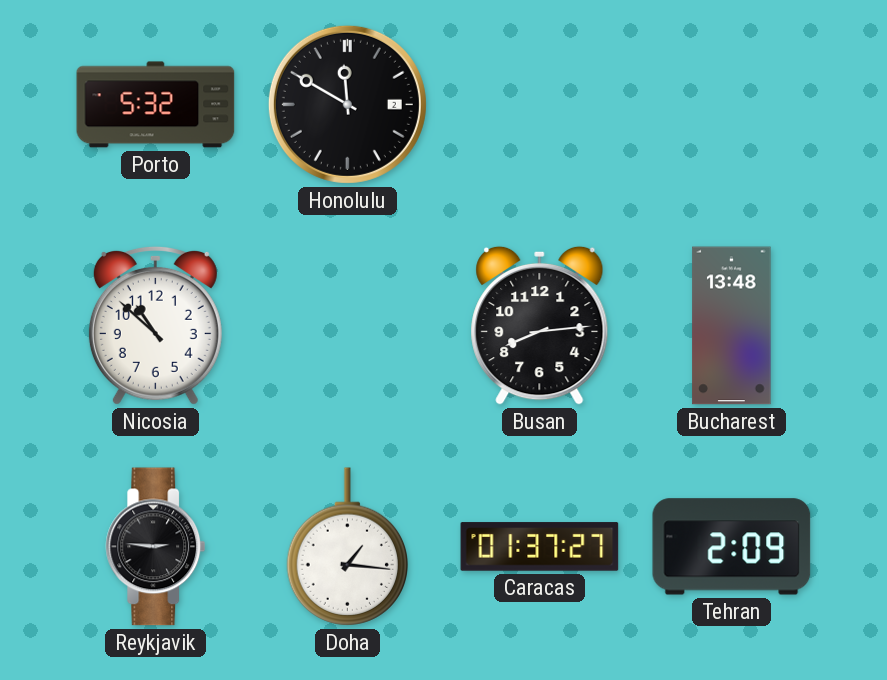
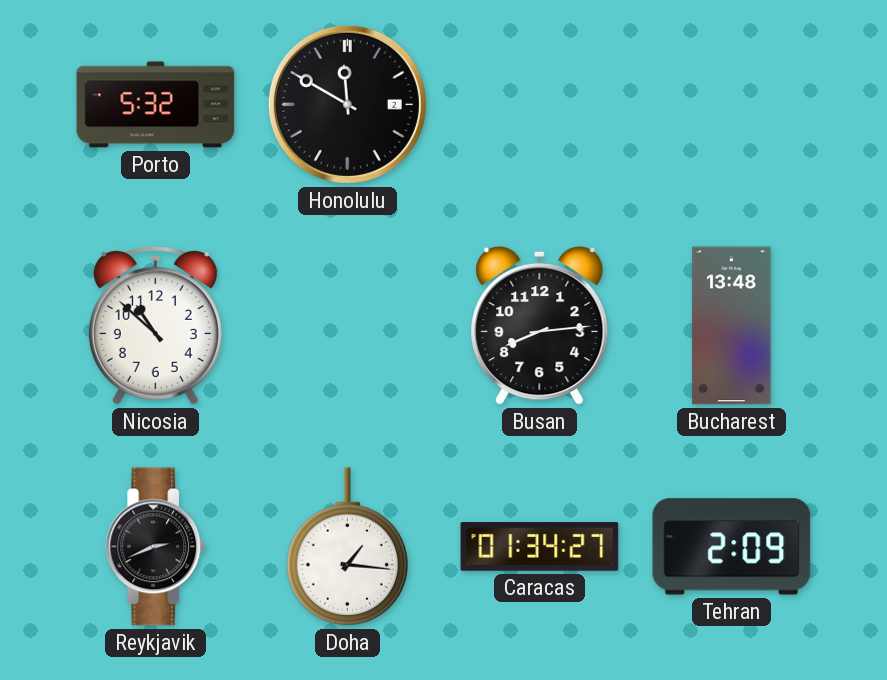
Reykjavik: 2:46 -> 2:41
Caracas: 01:37 -> 01:34
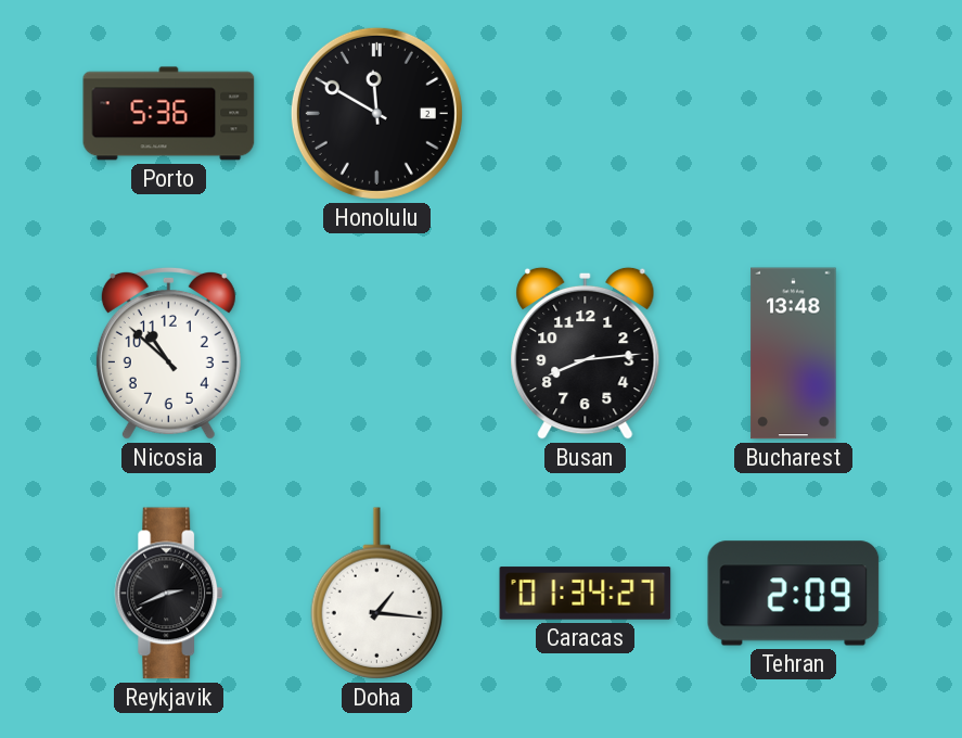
Porto: 5:32 -> 5:36
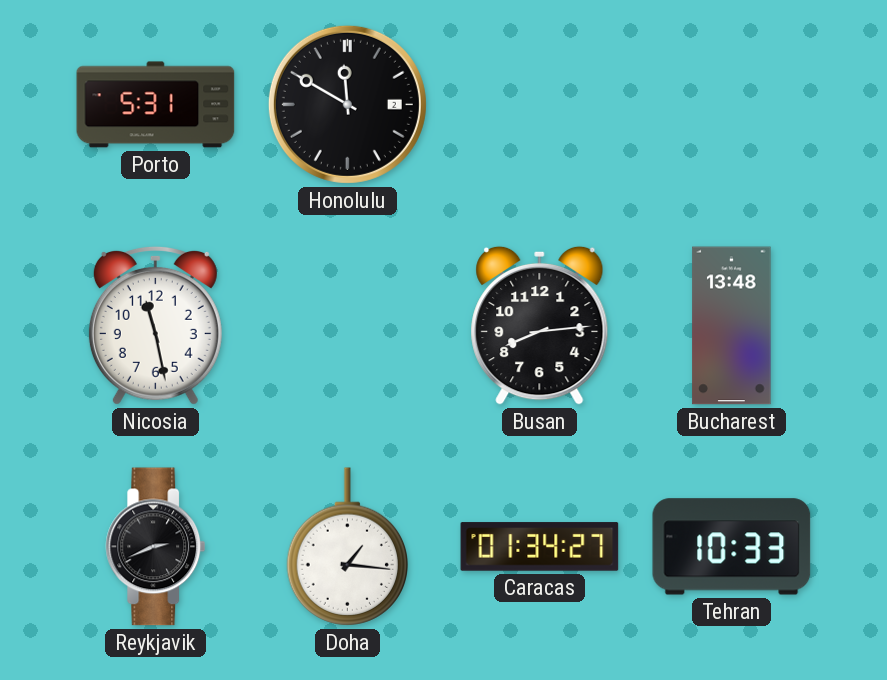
Porto: 5:36 -> 5:31
Nicosia: 10:52 -> 11:28
Tehran: 2:09 -> 10:33
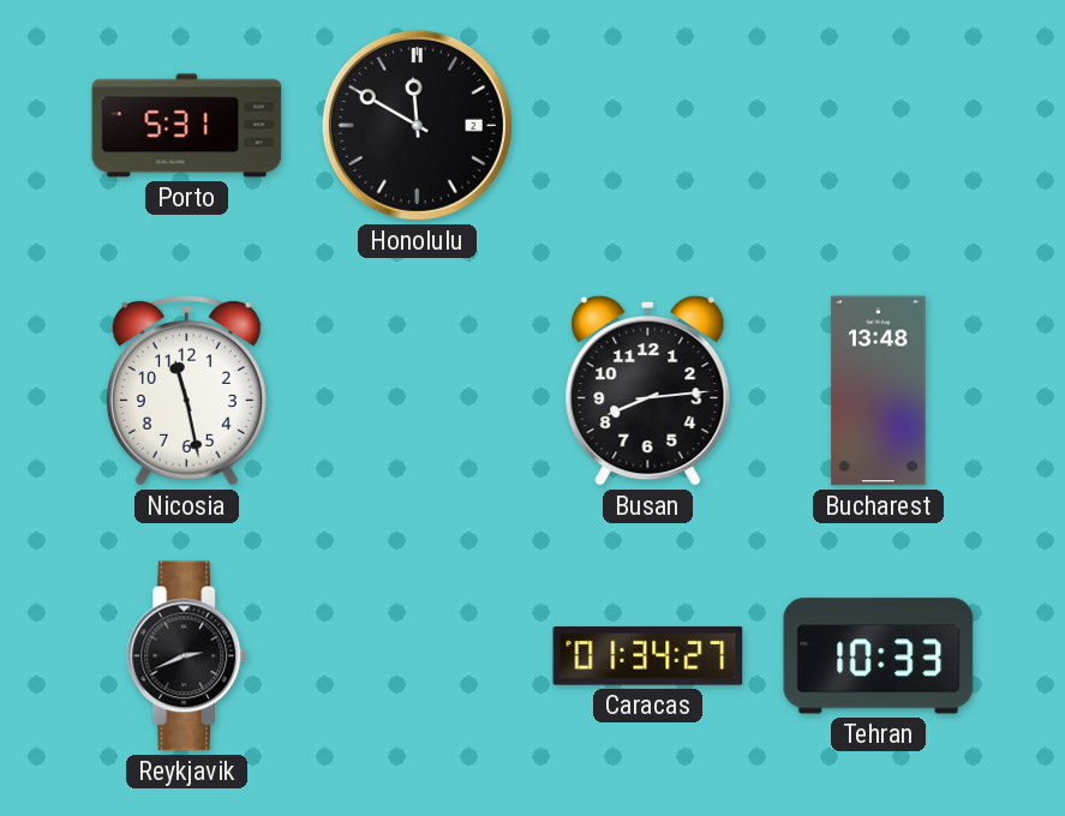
Doha: 1:16 -> none
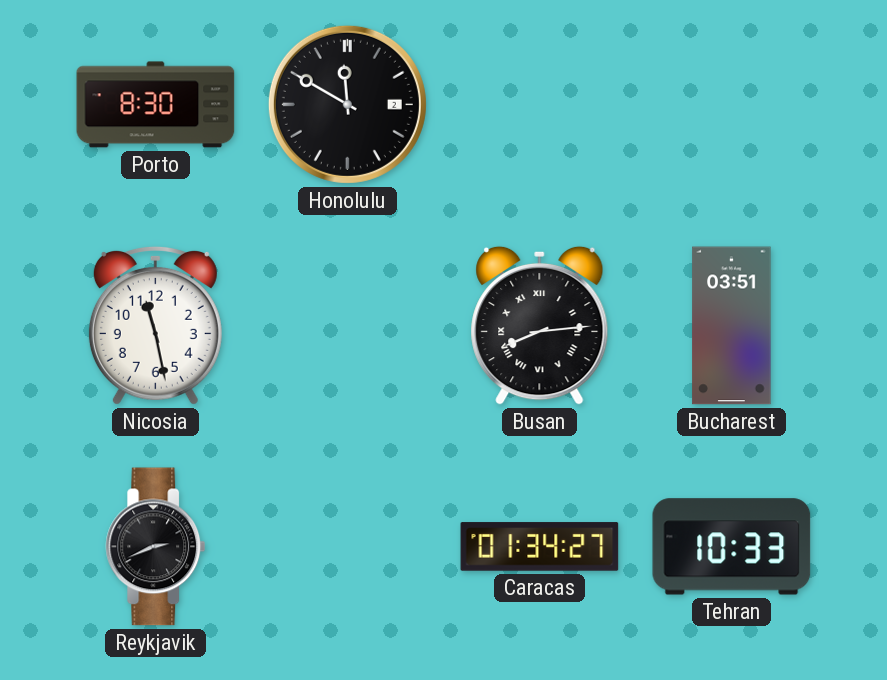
Porto: 5:31 -> 8:30
Busan numerals: Arabic -> Roman
Bucharest: 13:48 -> 03:51
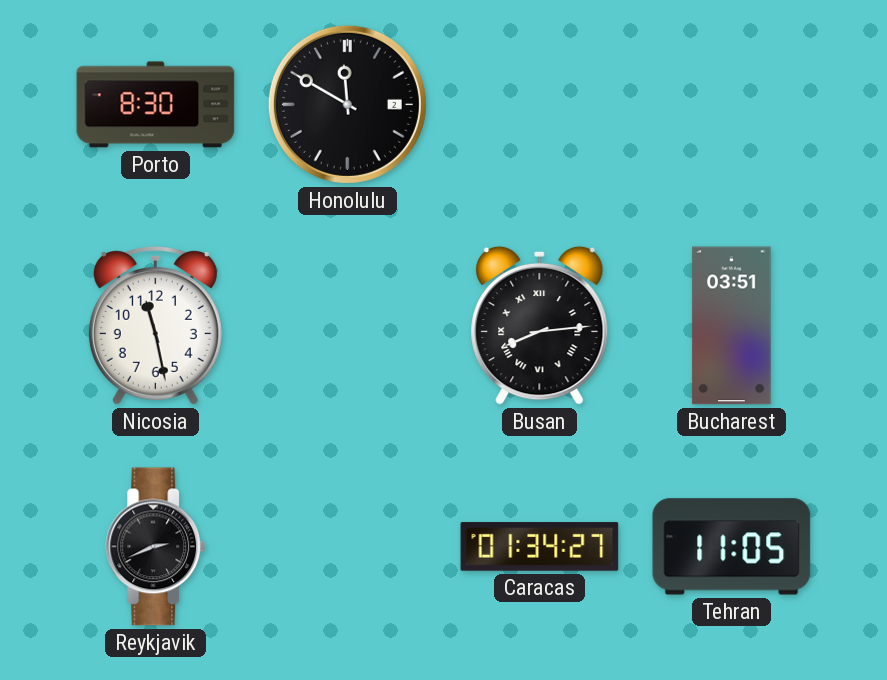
Tehran: 10:33 -> 11:05
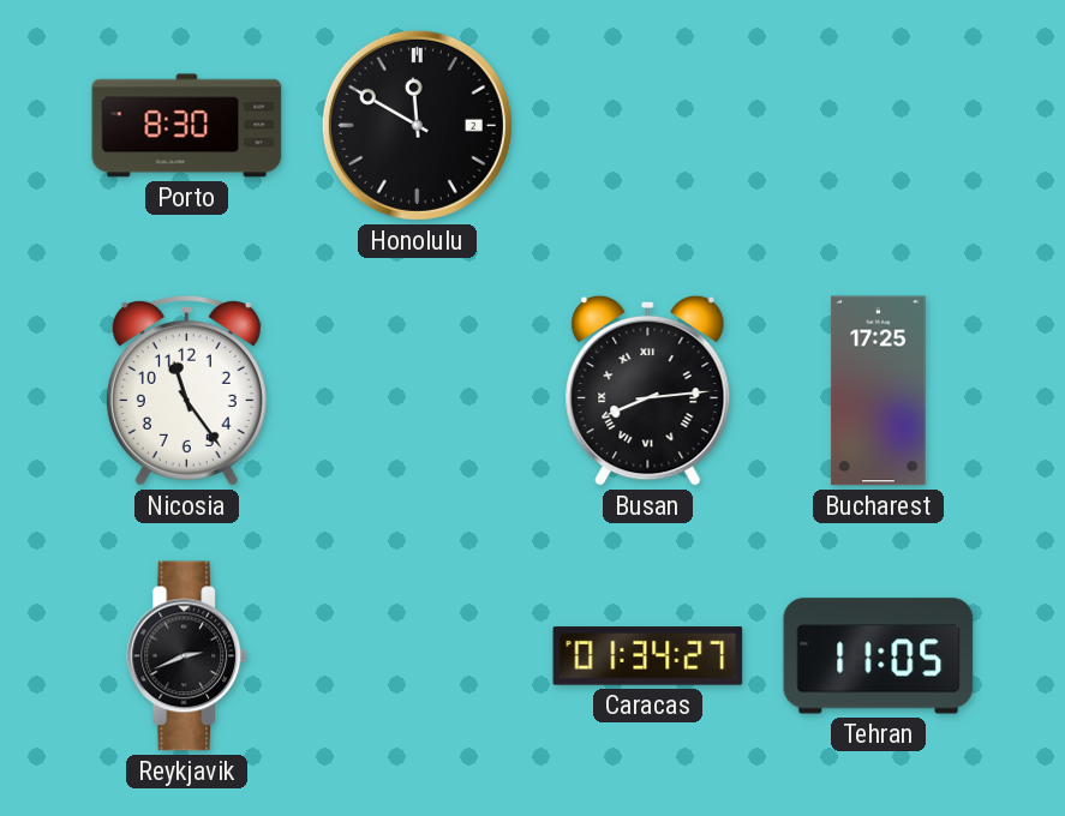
Nicosia: 11:28 -> 11:24
Bucharest: 03:51 -> 17:25
